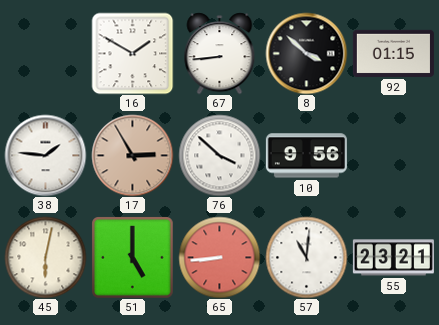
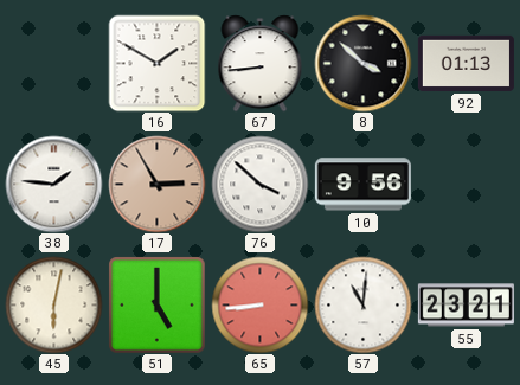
92: 01:15 -> 01:13
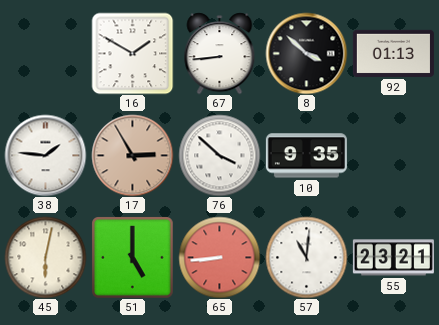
10: 9:56 -> 9:35
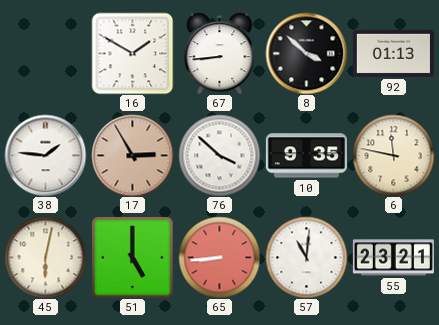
6: none -> 11:47
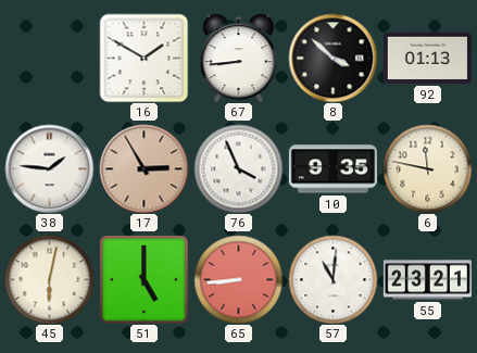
76: 3:52 -> 3:56
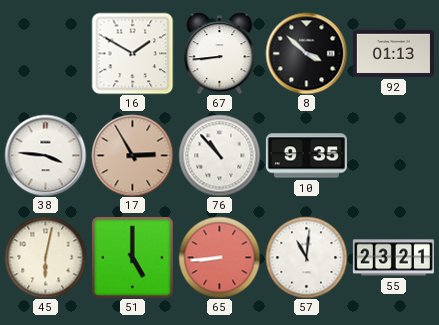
38: 1:46 -> 3:46
76: 3:56 -> 10:53
6: 11:47 -> none
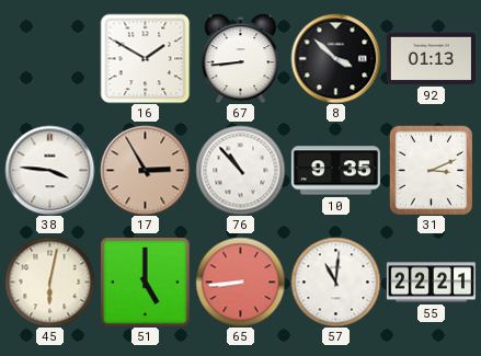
31: none -> 3:11
55: 23:21 -> 22:21
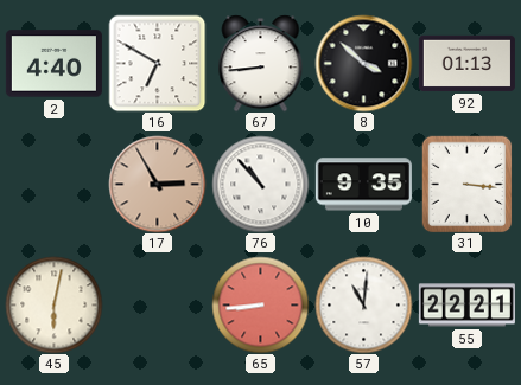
2: none -> 4:40
16: 1:50 -> 6:50
38: 3:46 -> none
31: 3:11 -> 3:16
51: 5:00 -> none
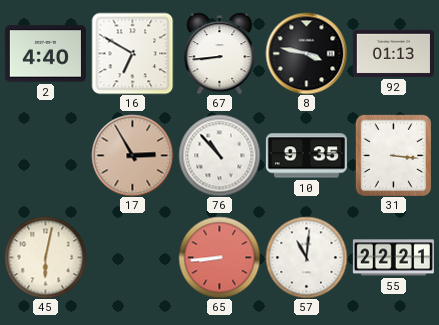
8: 3:52 -> 3:47
